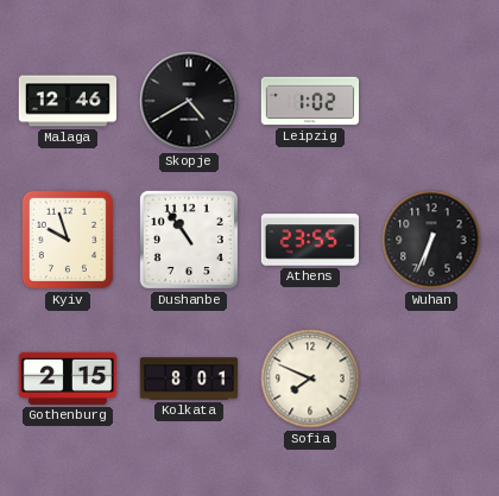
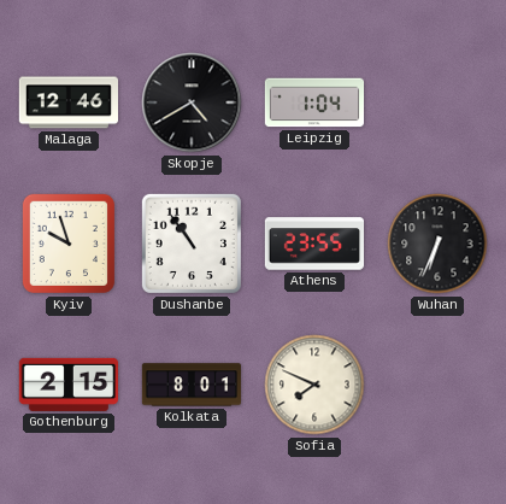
Leipzig: 1:02 -> 1:04
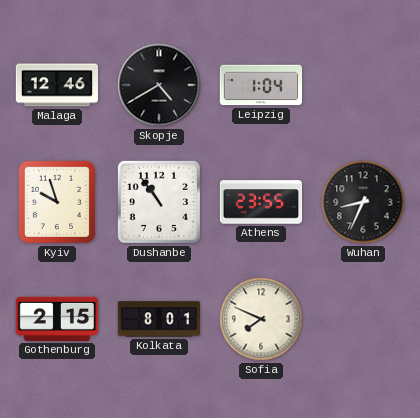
Wuhan: 6:34 -> 8:34
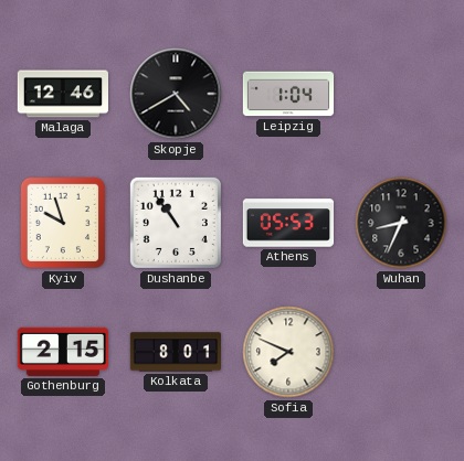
Athens: 23:55 -> 05:53
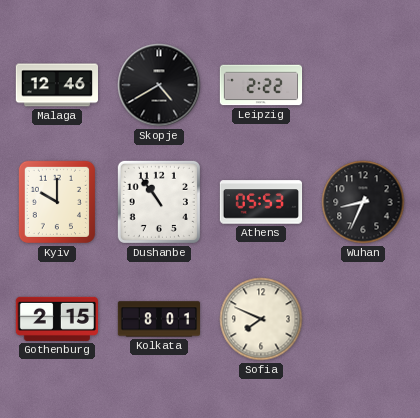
Leipzig: 1:04 -> 2:22
Kyiv: 9:57 -> 10:00
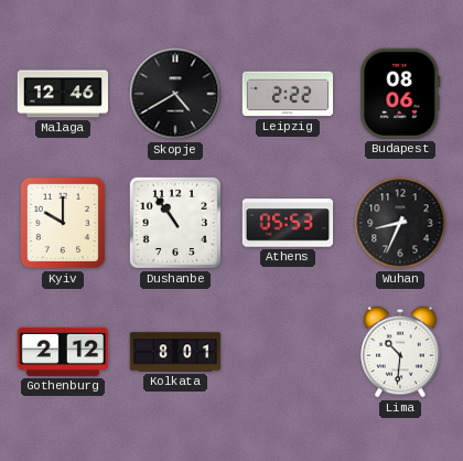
Budapest: none -> 08:06
Gothenburg: 2:15 -> 2:12
Sofia: 7:49 -> none
Lima: none -> 10:31
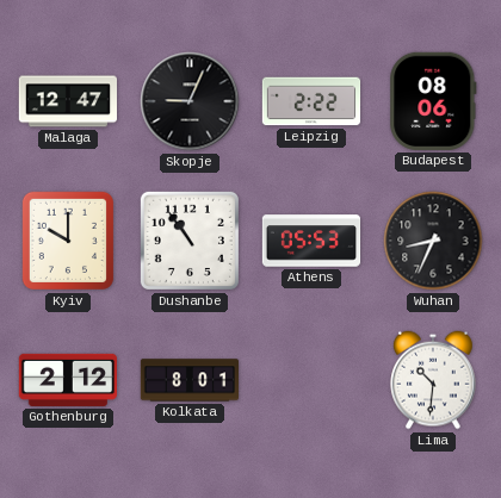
Malaga: 12:46 -> 12:47
Skopje: 4:40 -> 9:04
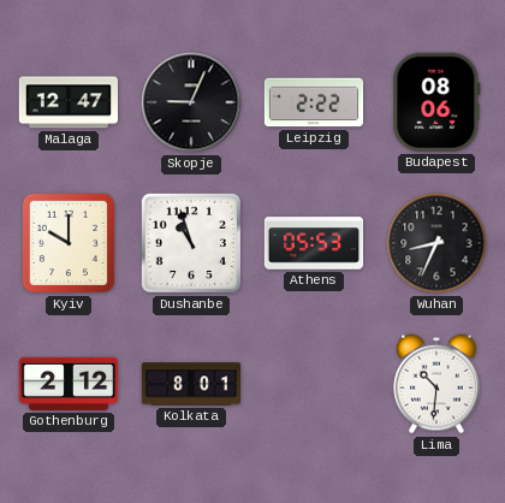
Dushanbe: 10:54 -> 10:57
